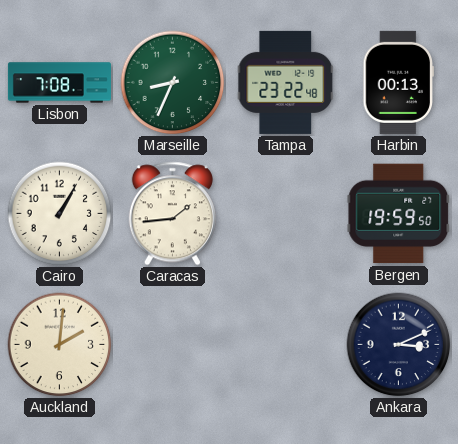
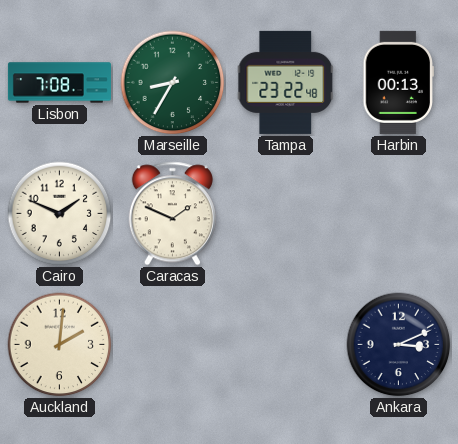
Marseille: 8:34 -> 8:35
Cairo: 1:05 -> 1:49
Caracas: 1:44 -> 1:49
Bergen: 19:59 -> none
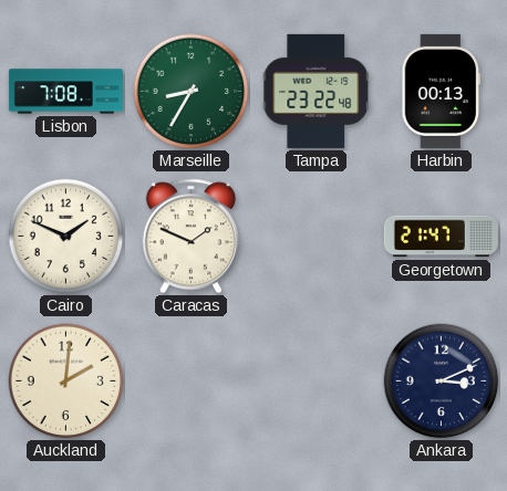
Georgetown: none -> 21:47
